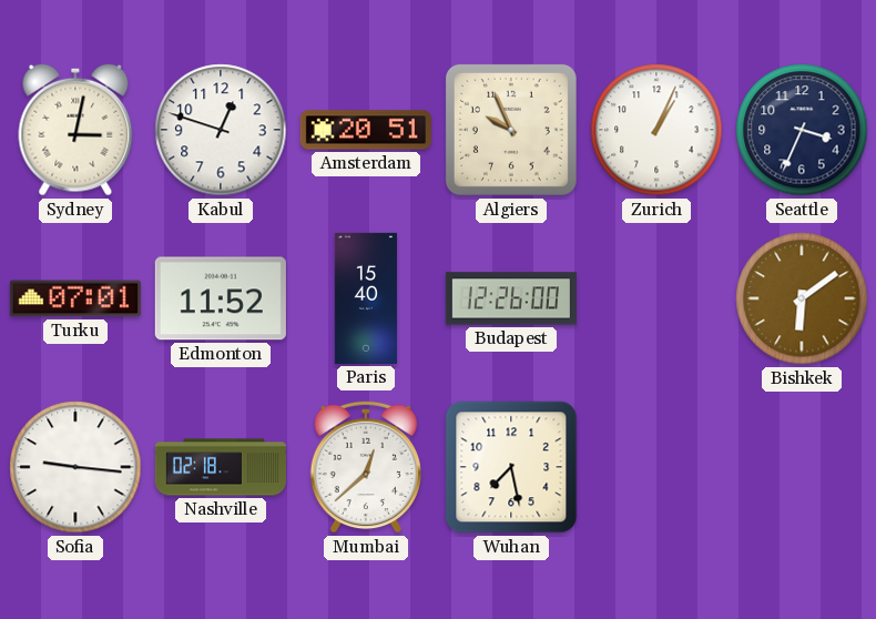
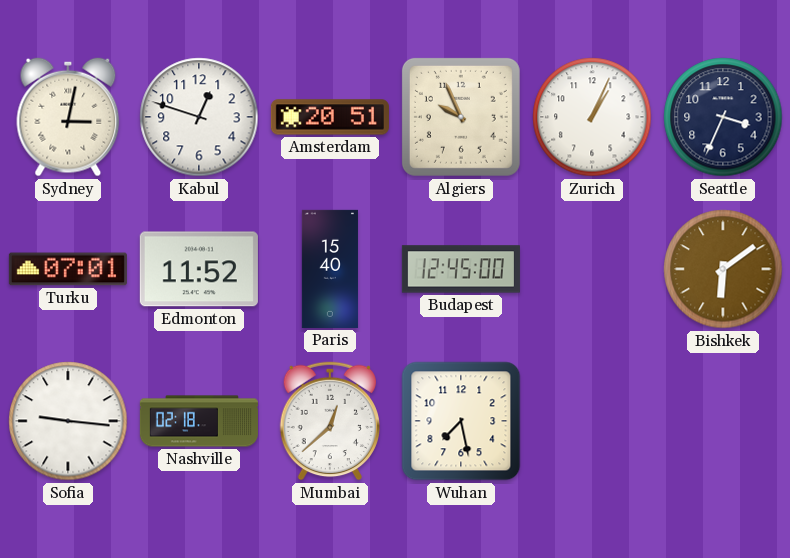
Budapest: 12:26 -> 12:45
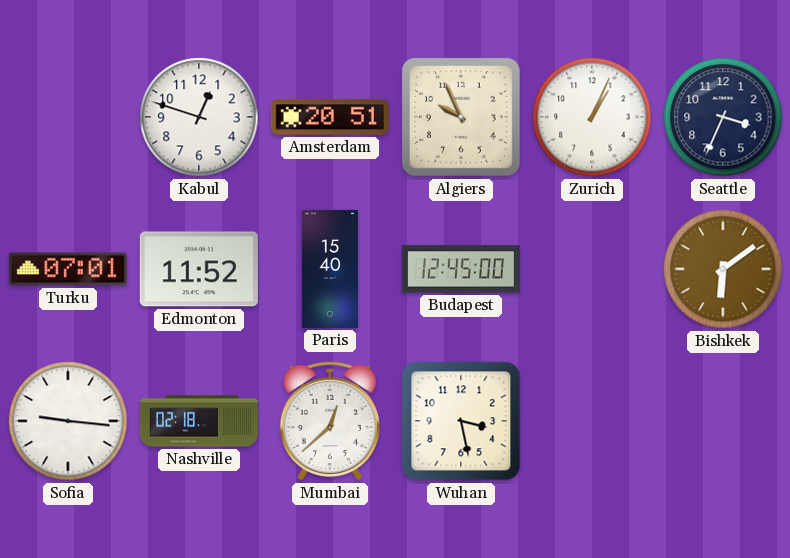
Sydney: 3:02 -> none
Wuhan: 7:28 -> 3:28
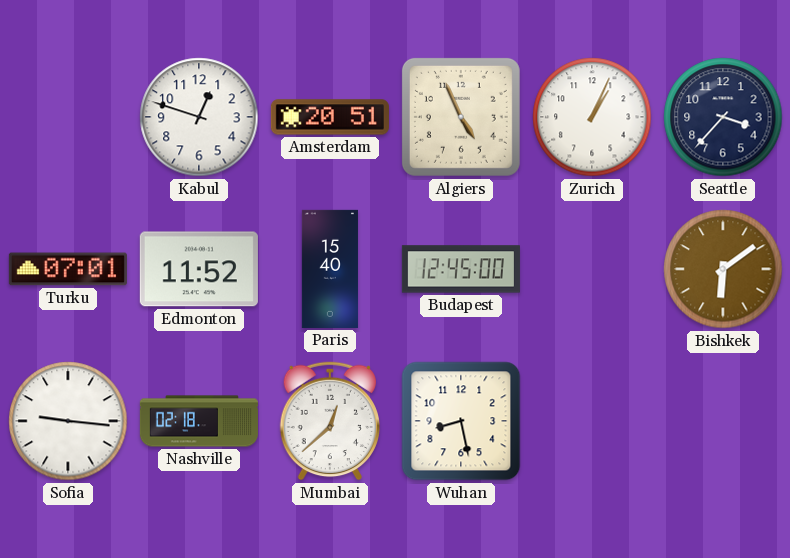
Algiers: 9:56 -> 4:56
Seattle: 3:34 -> 3:37
Wuhan: 3:28 -> 8:28
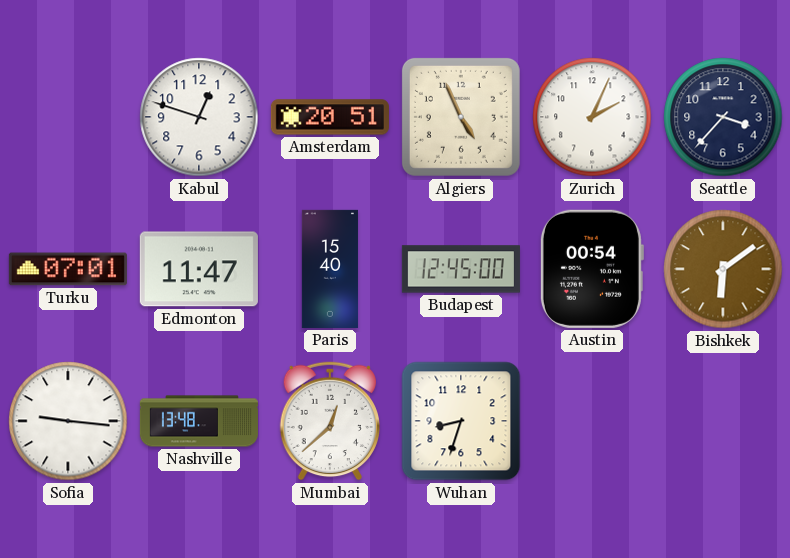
Zurich: 1:04 -> 2:04
Edmonton: 11:52 -> 11:47
Austin: none -> 00:54
Nashville: 02:18 -> 13:48
Wuhan: 8:28 -> 8:33
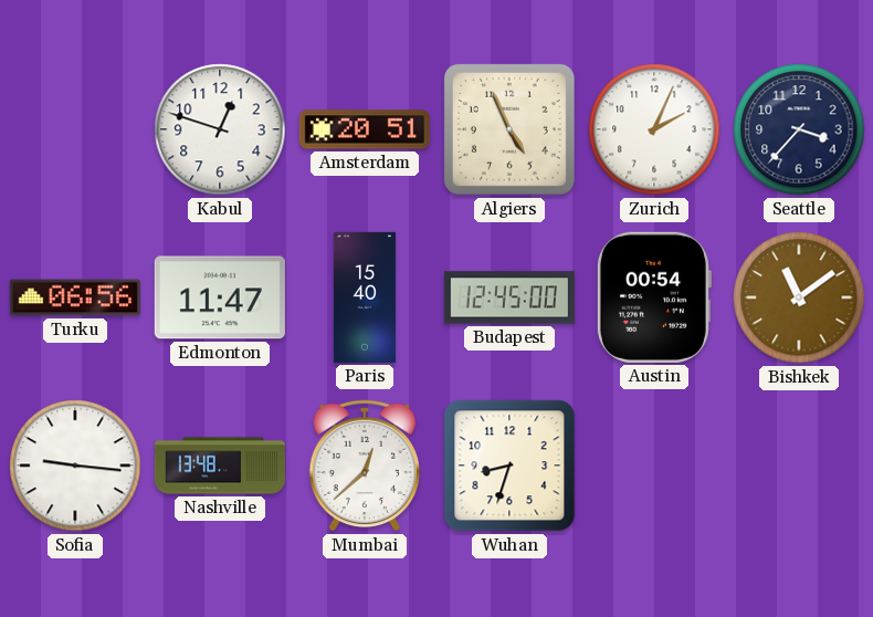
Turku: 07:01 -> 06:56
Bishkek: 6:09 -> 11:09
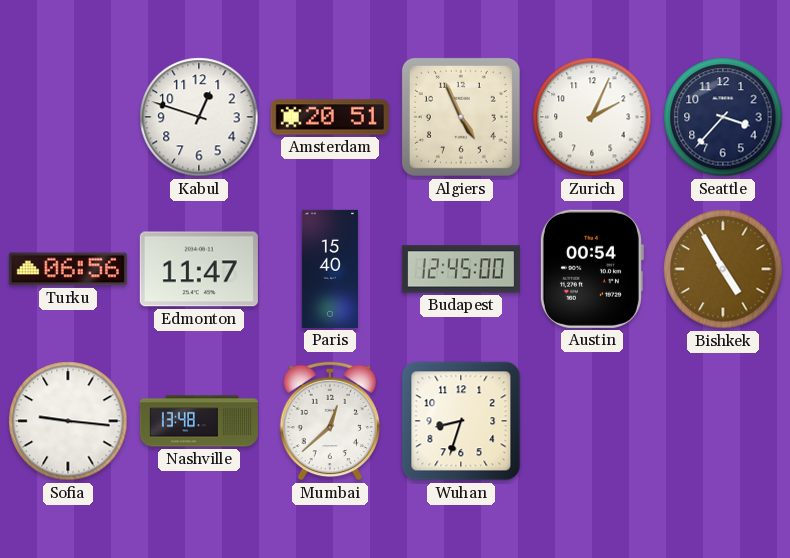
Bishkek: 11:09 -> 4:55
